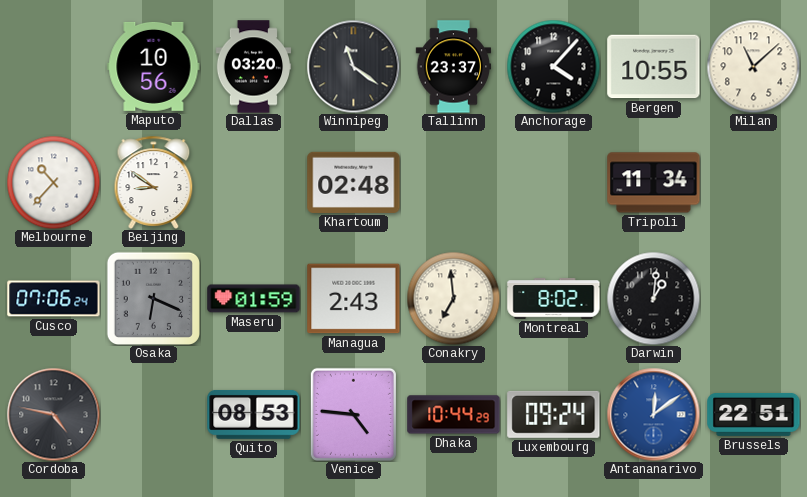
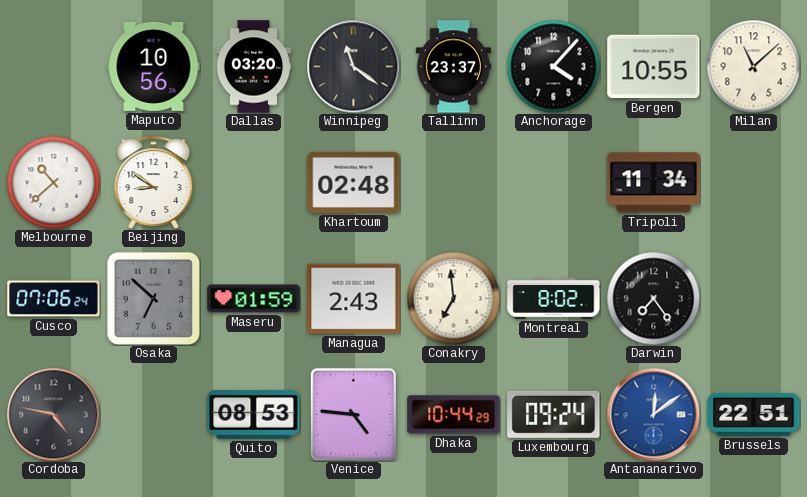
Melbourne: 10:37 -> 10:38
Osaka: 6:19 -> 6:52
Darwin: 1:01 -> 7:24
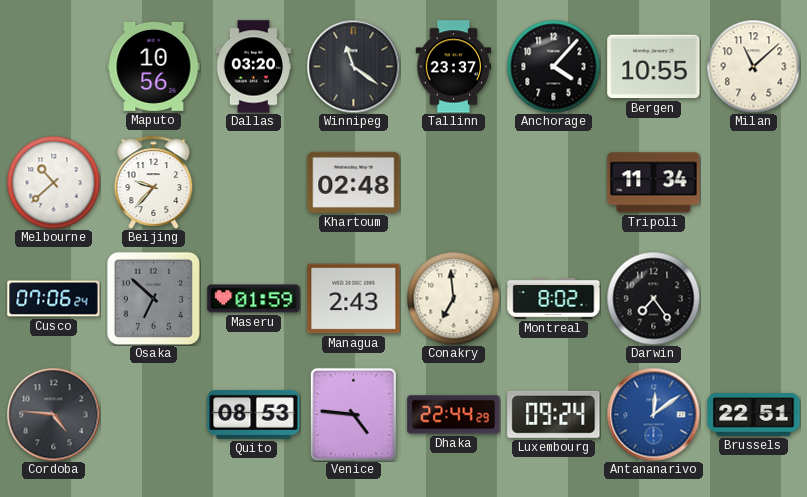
Beijing: 8:51 -> 9:37
Cordoba: 4:47 -> 4:46
Dhaka: 10:44 -> 22:44
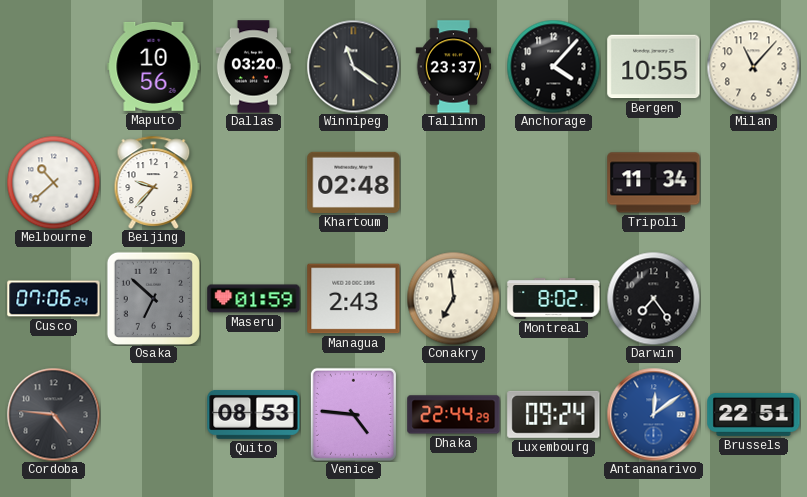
Milan: 11:08 -> 11:07
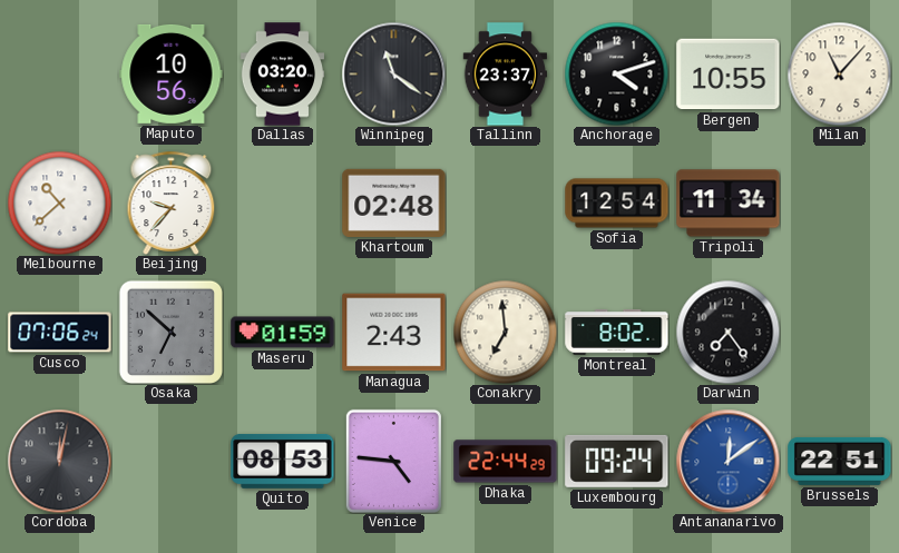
Anchorage: 4:07 -> 4:12
Sofia: none -> 12:54
Cordoba: 4:46 -> 12:02
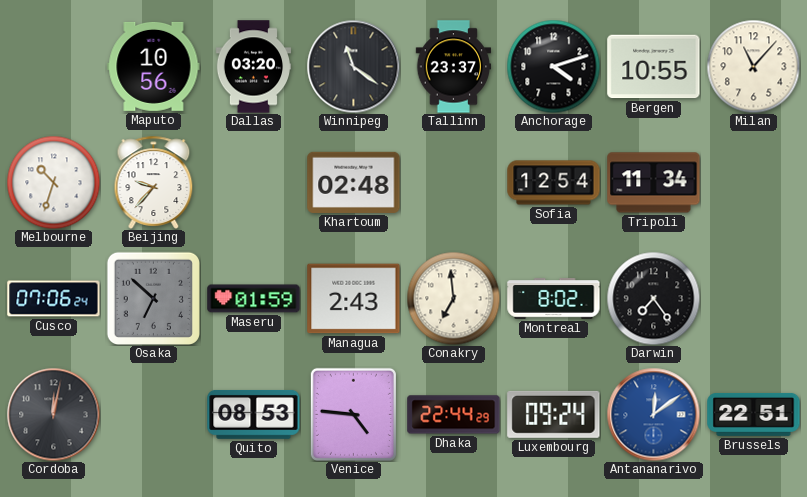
Melbourne: 10:38 -> 10:33
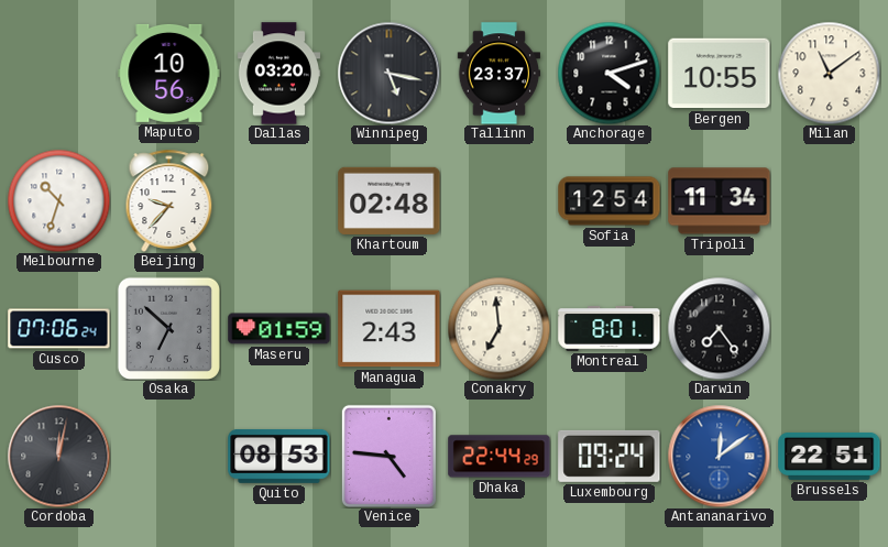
Winnipeg: 11:21 -> 5:17
Milan: 11:07 -> 11:09
Montreal: 8:02 -> 8:01
